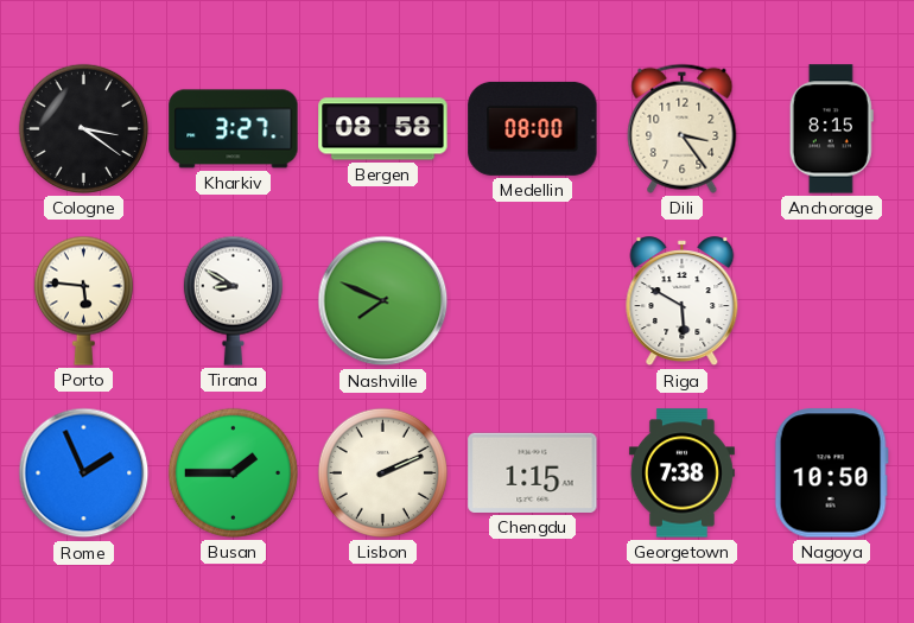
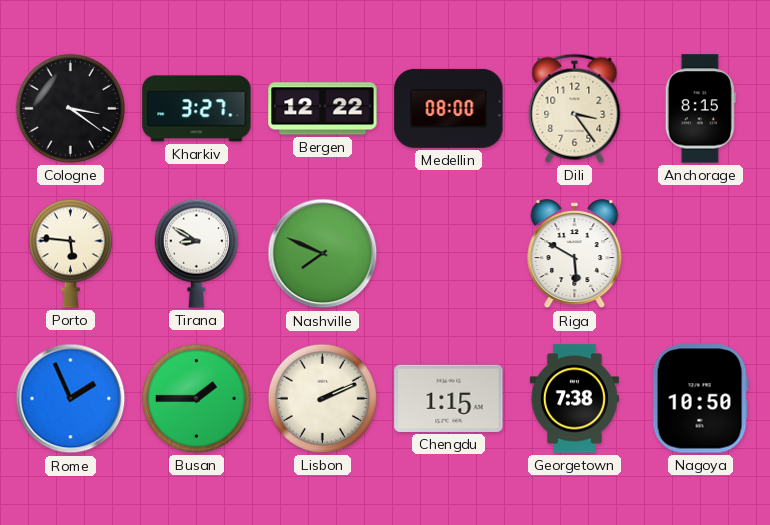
Bergen: 08:58 -> 12:22
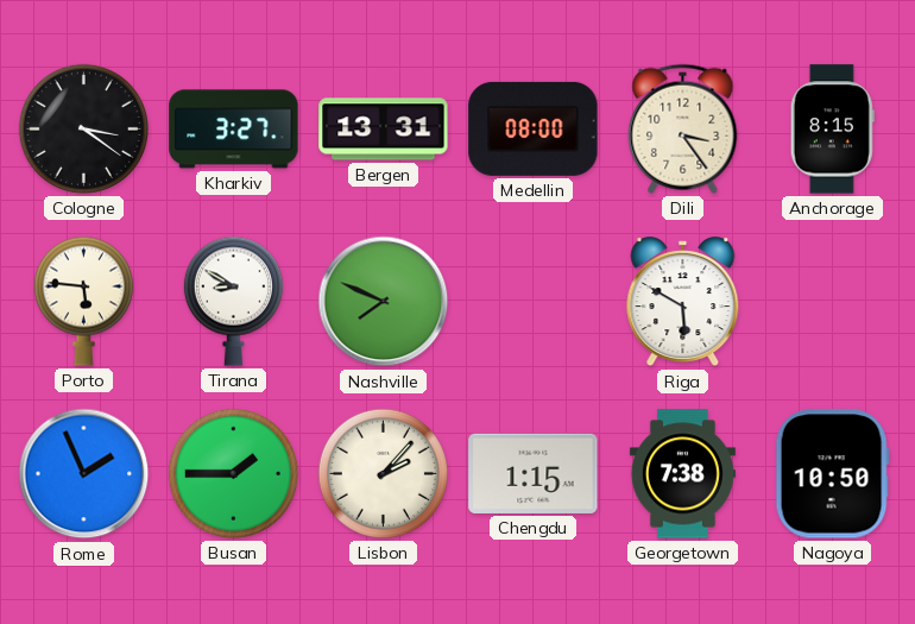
Bergen: 12:22 -> 13:31
Lisbon: 2:11 -> 2:07
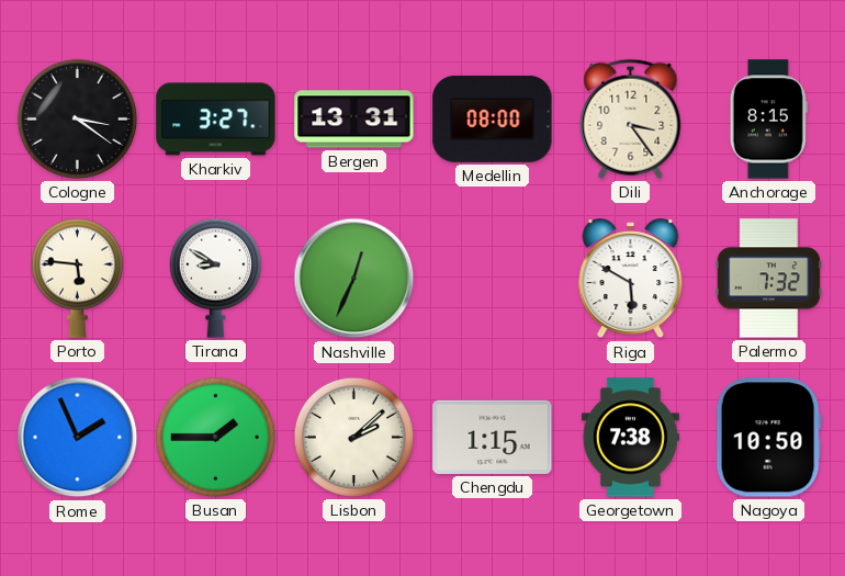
Nashville: 7:49 -> 12:34
Palermo: none -> 7:32
Lisbon: 2:07 -> 2:08
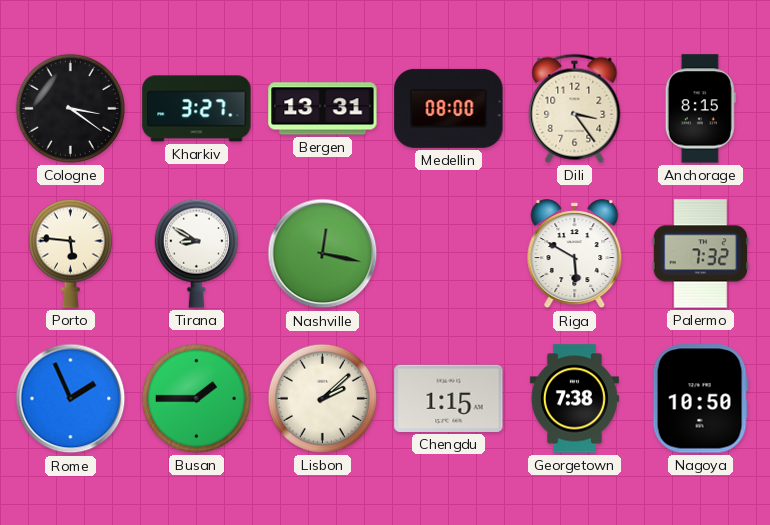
Nashville: 12:34 -> 12:17
